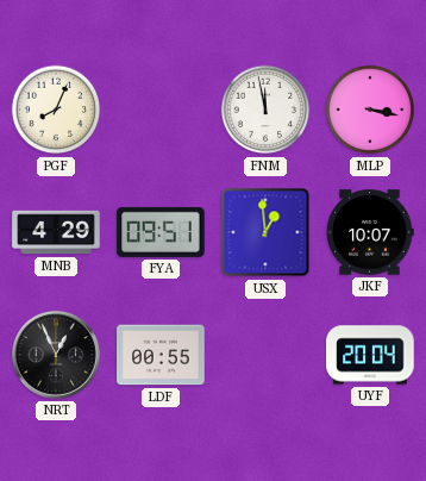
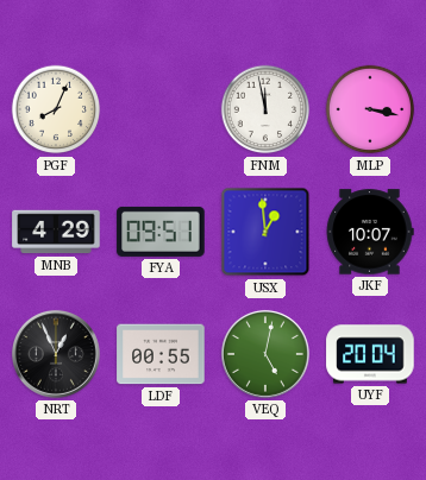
VEQ: none -> 5:02
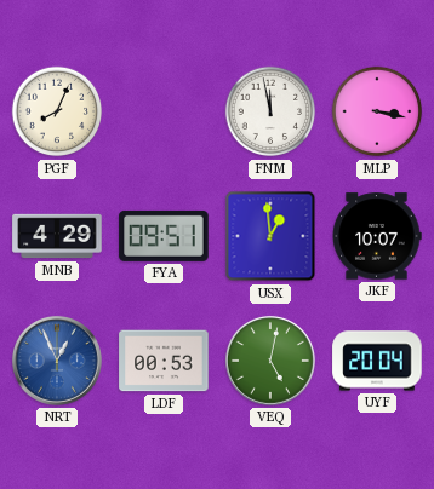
NRT dial: black -> blue
LDF: 00:55 -> 00:53
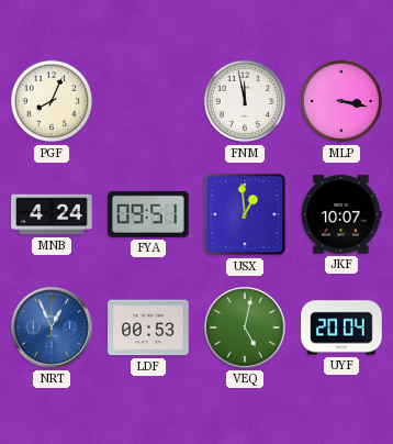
MNB: 4:29 -> 4:24
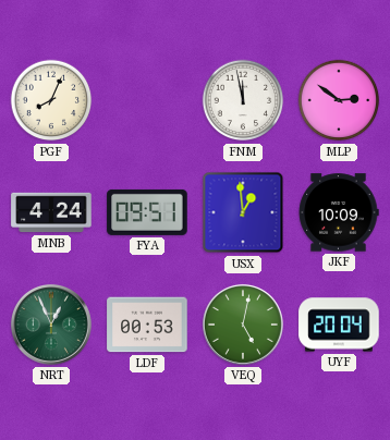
MLP: 3:17 -> 2:51
JKF: 10:07 -> 10:09
NRT dial: blue -> green
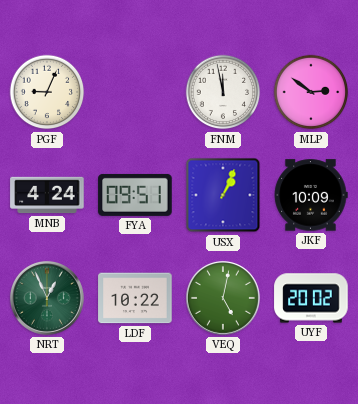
PGF: 8:04 -> 9:04
USX: 12:59 -> 1:04
LDF: 00:53 -> 10:22
UYF: 20:04 -> 20:02
